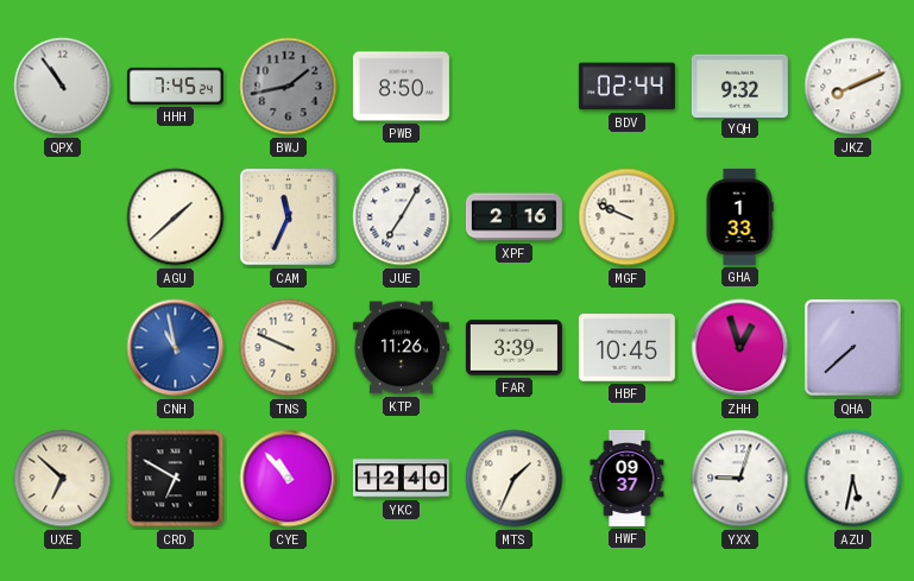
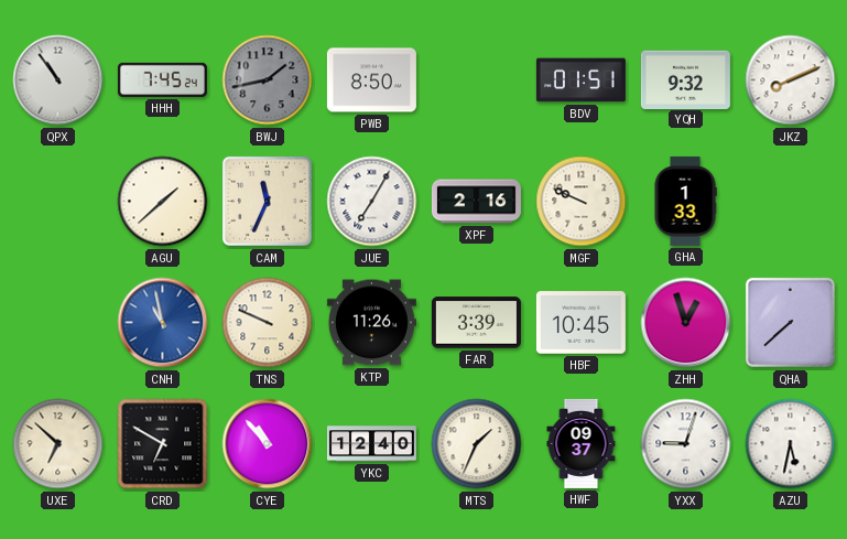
BDV: 02:44 -> 01:51
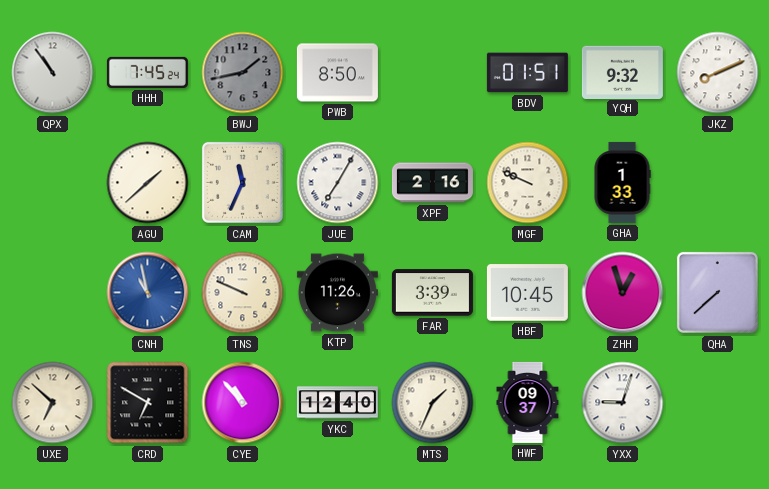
AZU: 5:32 -> none
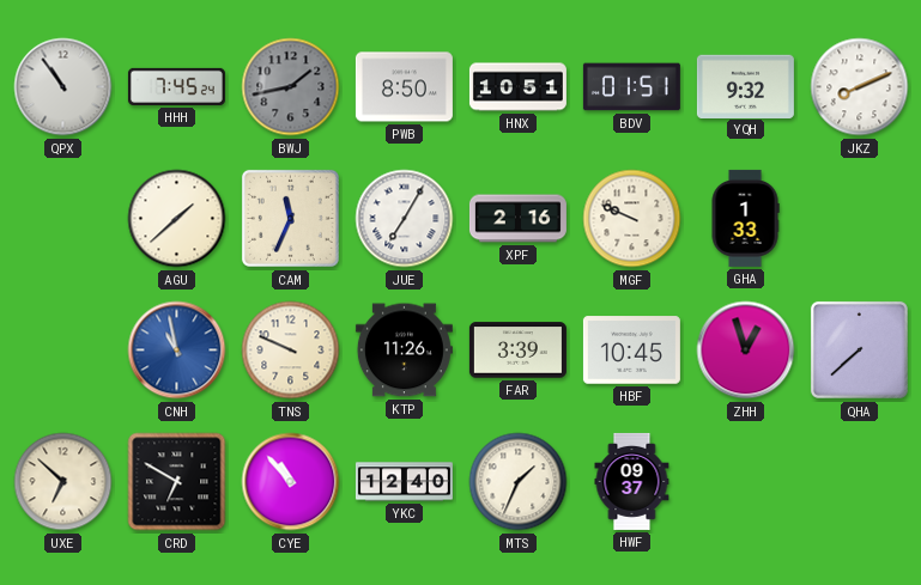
HNX: none -> 10:51
YXX: 9:03 -> none
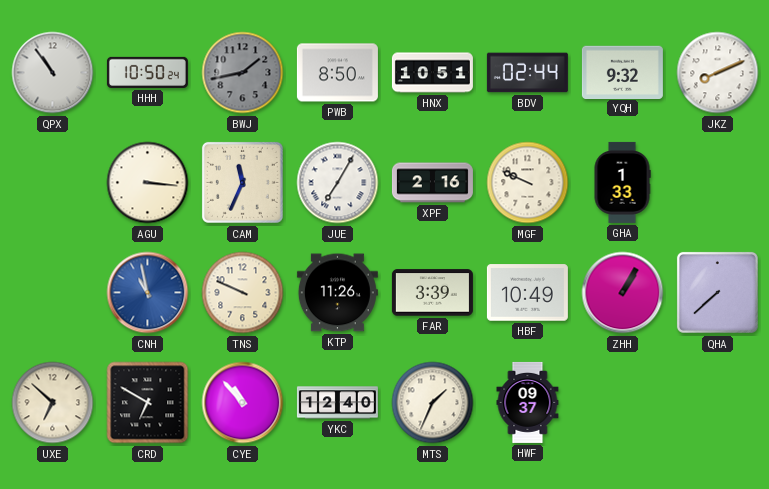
HHH: 7:45 -> 10:50
BDV: 01:51 -> 02:44
AGU: 1:38 -> 3:16
HBF: 10:45 -> 10:49
ZHH: 12:57 -> 1:05
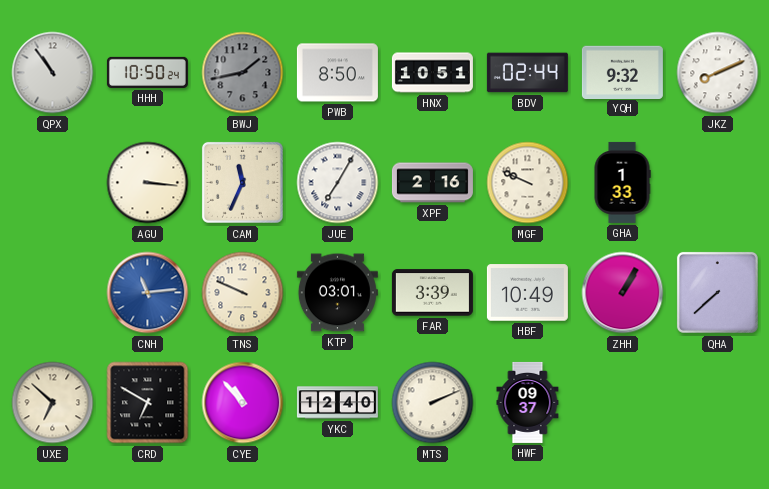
CNH: 10:58 -> 11:14
KTP: 11:26 -> 03:01
MTS: 1:34 -> 2:11
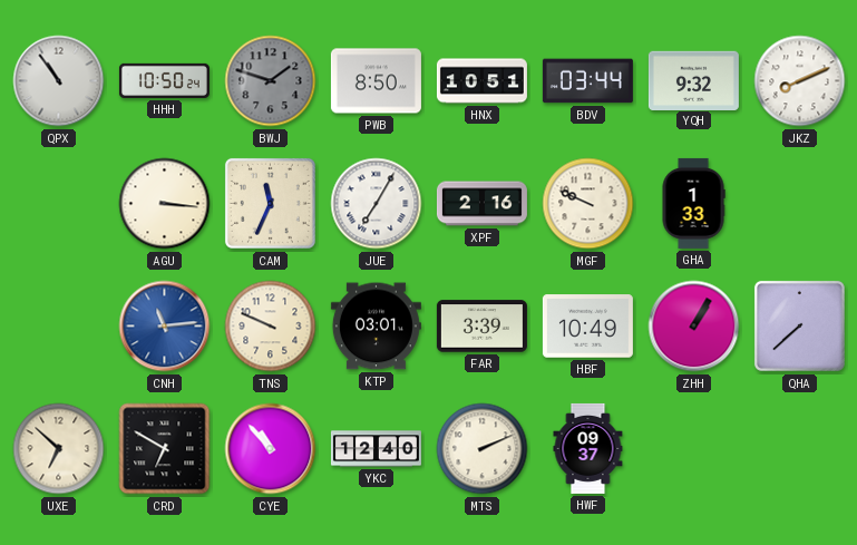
BWJ: 1:43 -> 1:48
BDV: 02:44 -> 03:44
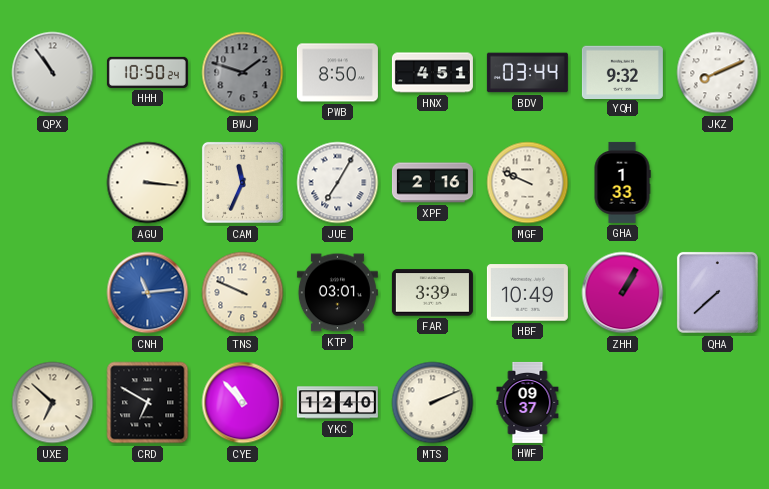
HNX: 10:51 -> 4:51
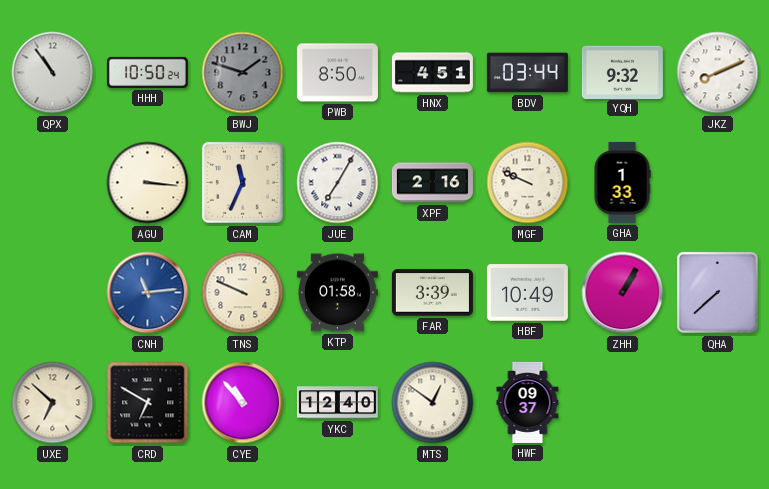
KTP: 03:01 -> 01:58
MTS: 2:11 -> 12:51
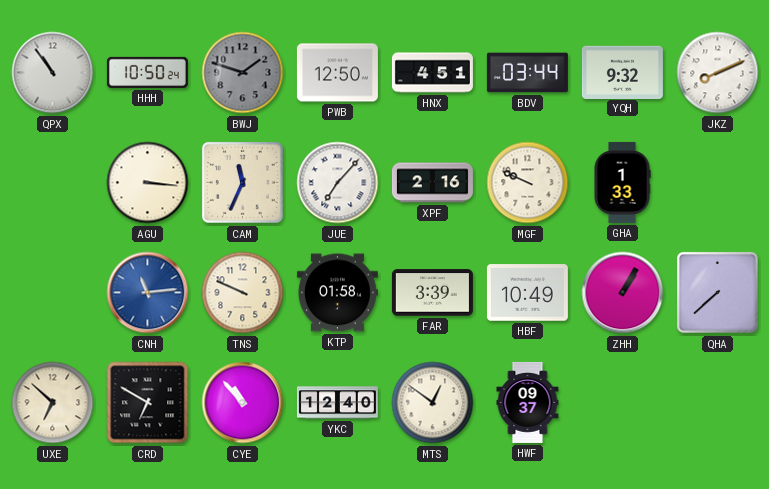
PWB: 8:50 -> 12:50
JUE: 7:05 -> 7:07
